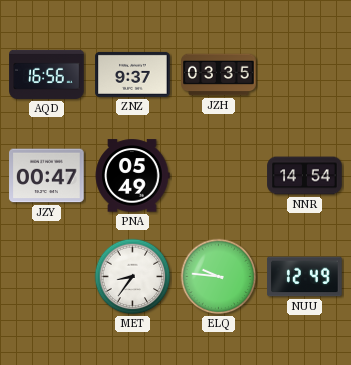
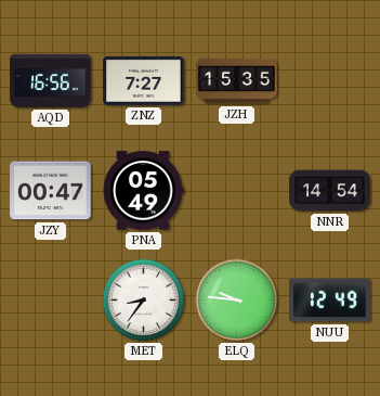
ZNZ: 9:37 -> 7:27
JZH: 03:35 -> 15:35
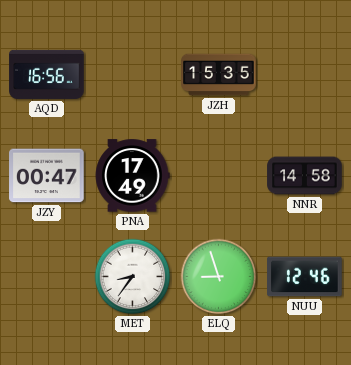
ZNZ: 7:27 -> none
PNA: 05:49 -> 17:49
NNR: 14:54 -> 14:58
ELQ: 9:46 -> 8:57
NUU: 12:49 -> 12:46
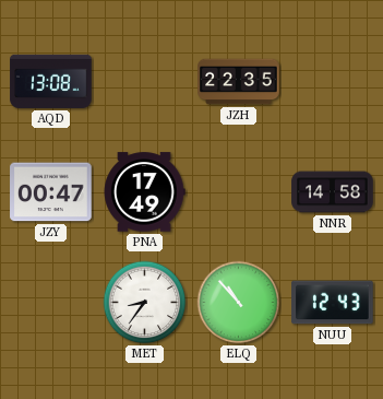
AQD: 16:56 -> 13:08
JZH: 15:35 -> 22:35
ELQ: 8:57 -> 10:53
NUU: 12:46 -> 12:43
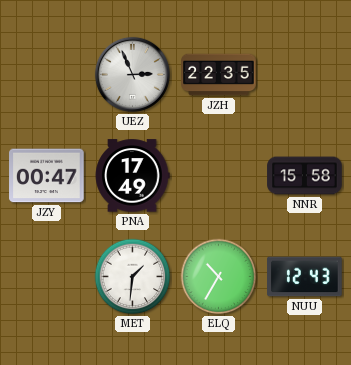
AQD: 13:08 -> none
UEZ: none -> 2:56
NNR: 14:58 -> 15:58
MET: 8:36 -> 1:31
ELQ: 10:53 -> 10:35
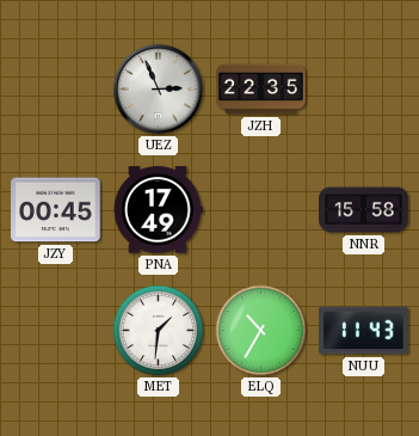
JZY: 00:47 -> 00:45
NUU: 12:43 -> 11:43
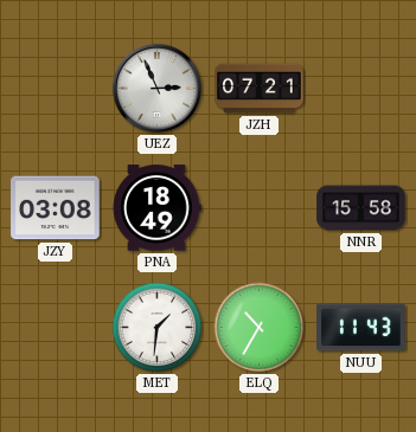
JZH: 22:35 -> 07:21
JZY: 00:45 -> 03:08
PNA: 17:49 -> 18:49
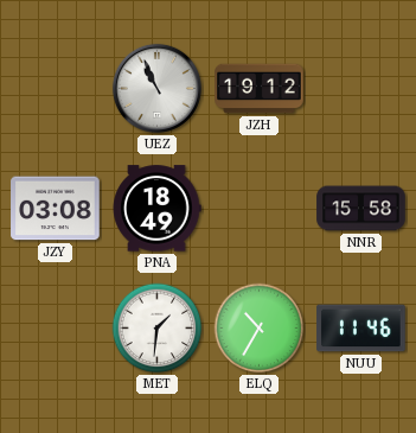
UEZ: 2:56 -> 10:56
JZH: 07:21 -> 19:12
NUU: 11:43 -> 11:46
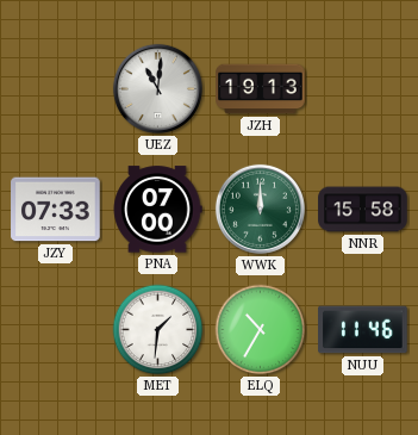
UEZ: 10:56 -> 11:01
JZH: 19:12 -> 19:13
JZY: 03:08 -> 07:33
PNA: 18:49 -> 07:00
WWK: none -> 12:00
